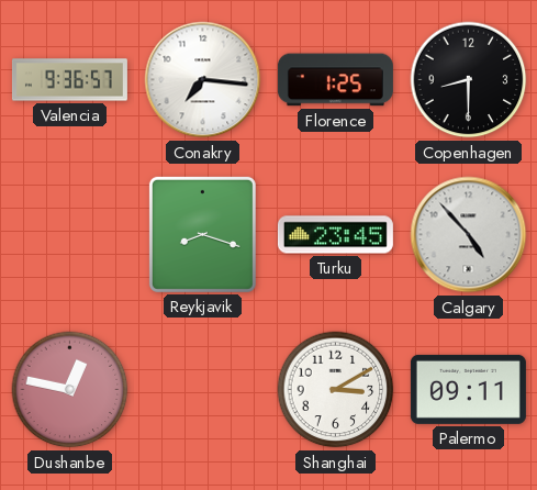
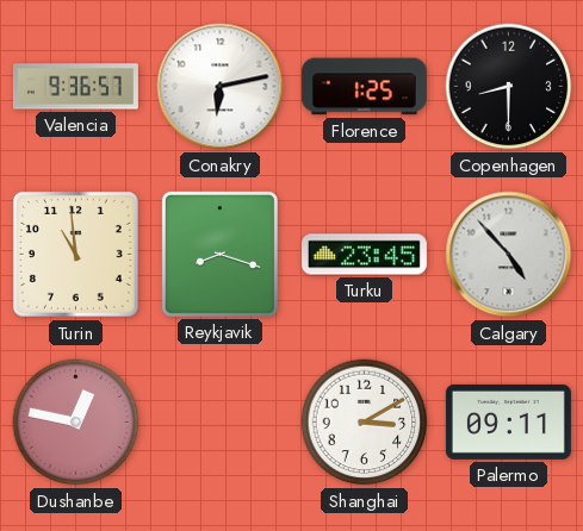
Conakry: 7:16 -> 6:13
Turin: none -> 10:59
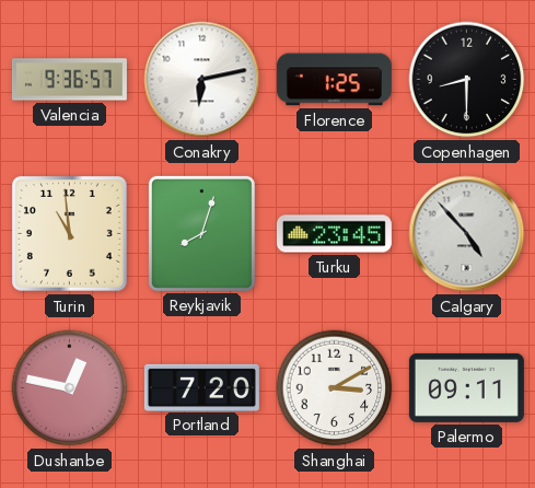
Reykjavik: 8:18 -> 8:03
Portland: none -> 7:20
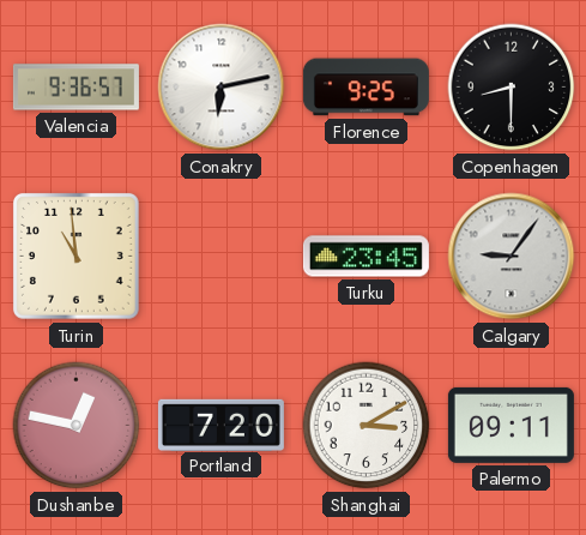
Florence: 1:25 -> 9:25
Reykjavik: 8:03 -> none
Calgary: 4:53 -> 9:06
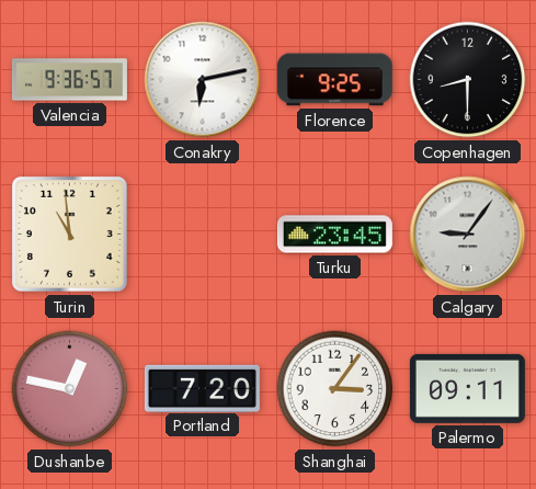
Shanghai: 3:10 -> 3:06
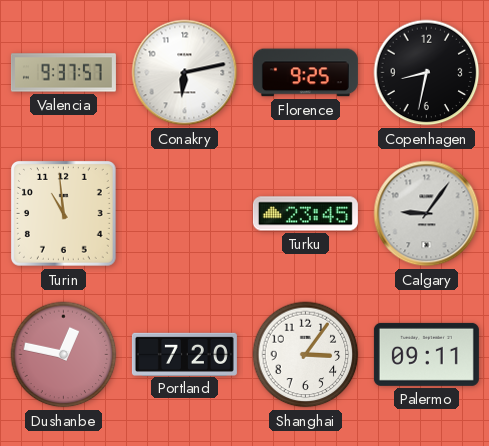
Valencia: 9:36 -> 9:37
Copenhagen: 8:30 -> 8:32
